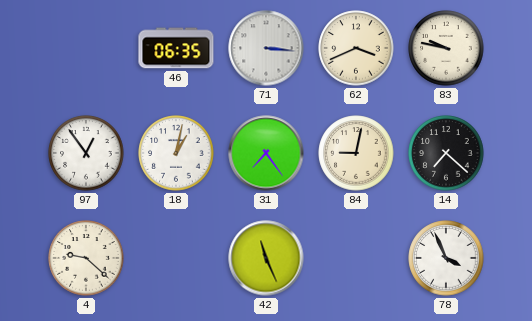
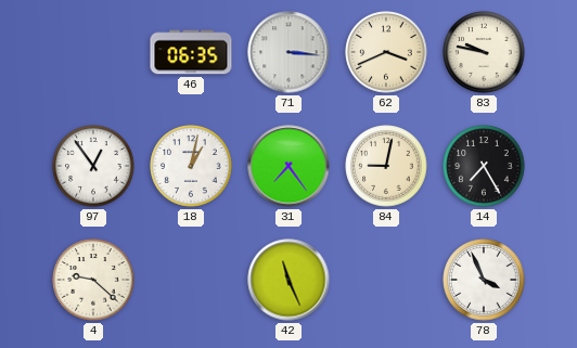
14: 7:22 -> 7:25
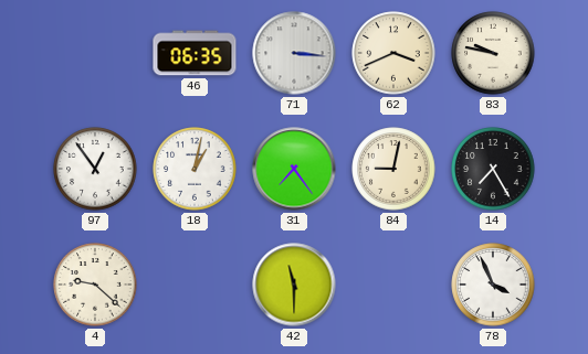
42: 11:26 -> 11:30
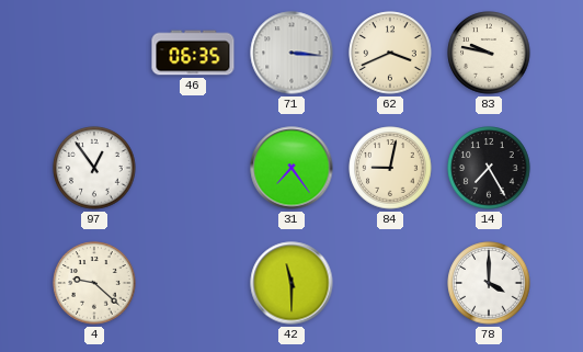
18: 1:02 -> none
78: 3:56 -> 4:00
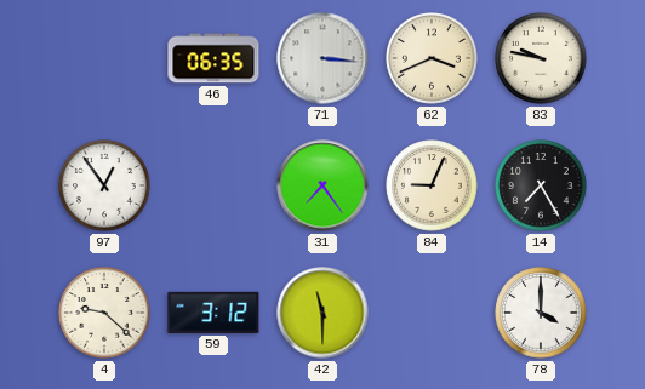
84: 9:02 -> 9:04
59: none -> 3:12
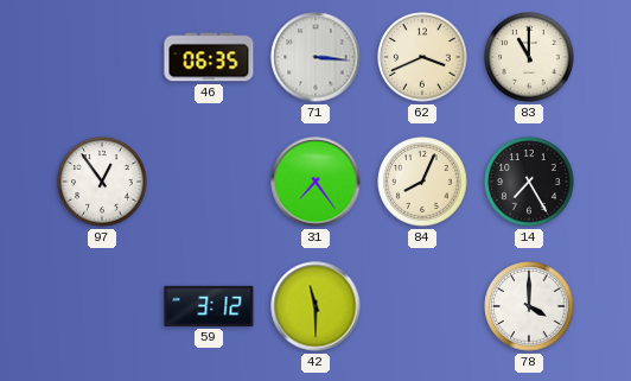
83: 9:47 -> 11:00
84: 9:04 -> 8:04
4: 9:22 -> none
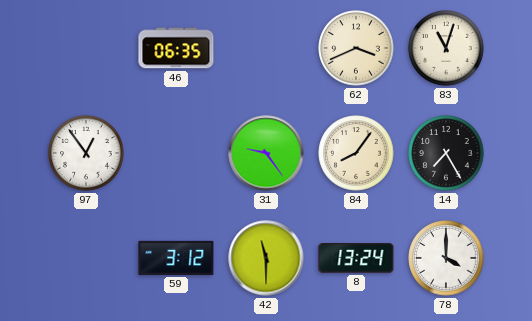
71: 3:16 -> none
83: 11:00 -> 11:03
31: 7:24 -> 9:24
84: 8:04 -> 8:06
8: none -> 13:24
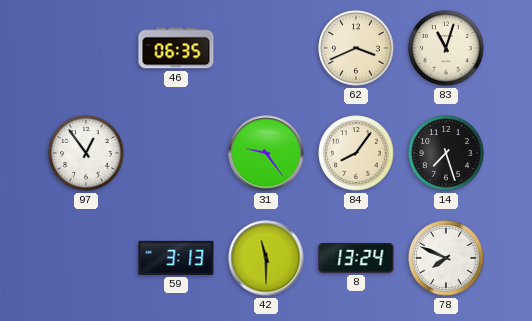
14: 7:25 -> 7:27
59: 3:12 -> 3:13
78: 4:00 -> 7:49
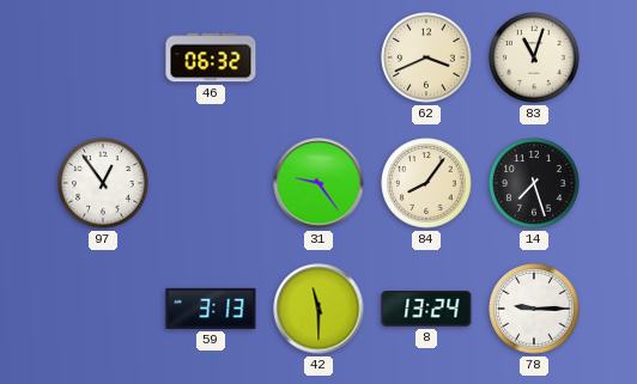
46: 06:35 -> 06:32
78: 7:49 -> 9:15
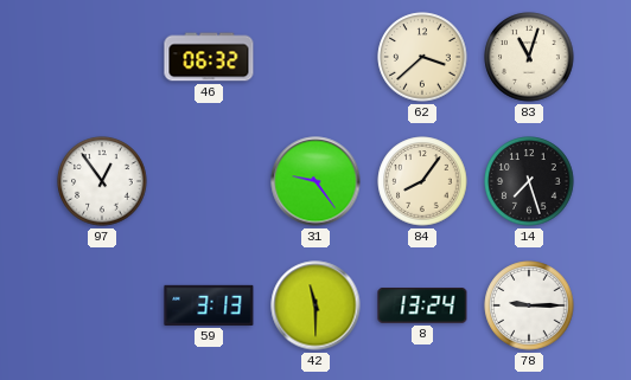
62: 3:41 -> 3:38
